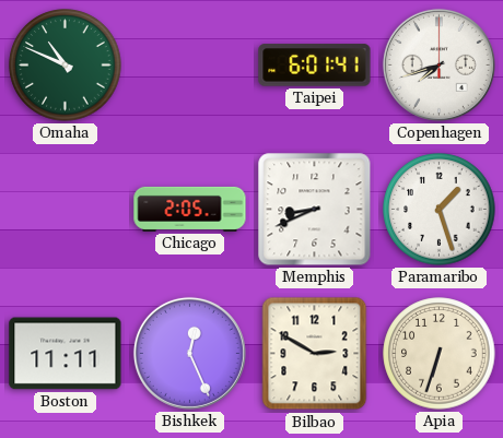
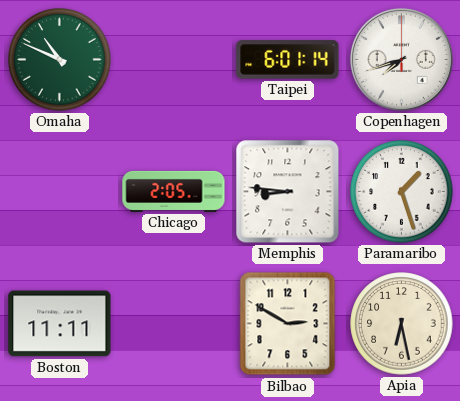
Taipei: 6:01:41 -> 6:01:14
Memphis: 8:41 -> 8:46
Bishkek: 12:26 -> none
Apia: 6:33 -> 6:28
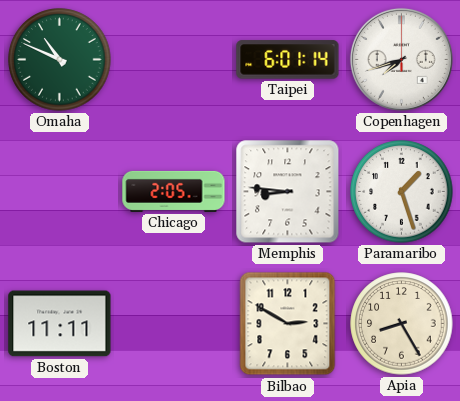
Apia: 6:28 -> 8:25
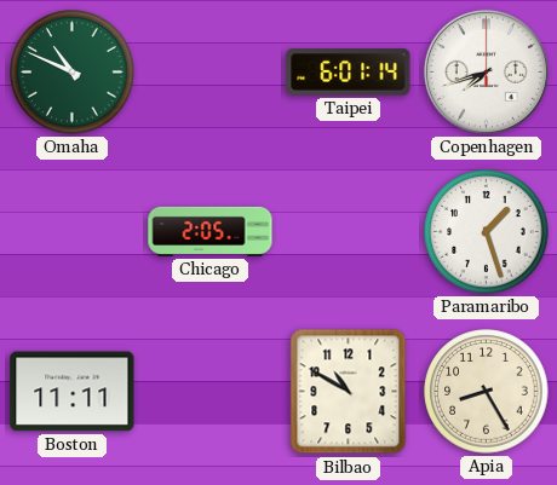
Memphis: 8:46 -> none
Bilbao: 2:50 -> 10:50
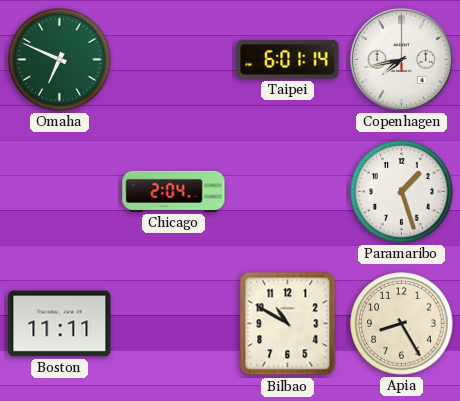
Omaha: 10:49 -> 6:49
Copenhagen: 7:42 -> 7:43
Chicago: 2:05 -> 2:04
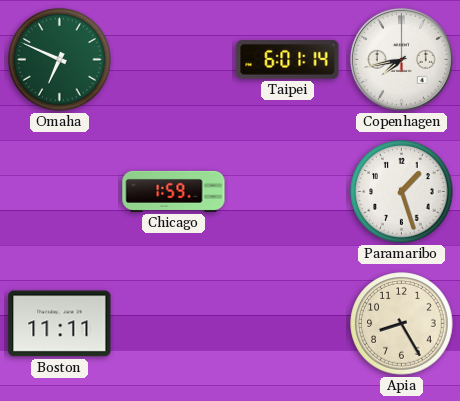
Chicago: 2:04 -> 1:59
Bilbao: 10:50 -> none
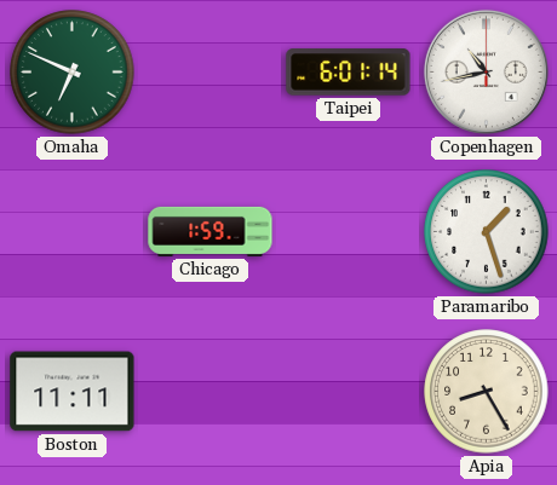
Copenhagen: 7:43 -> 10:43
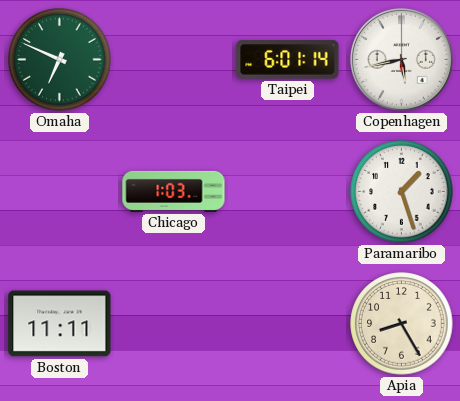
Copenhagen: 10:43 -> 5:43
Chicago: 1:59 -> 1:03
